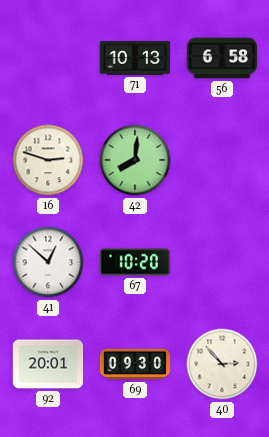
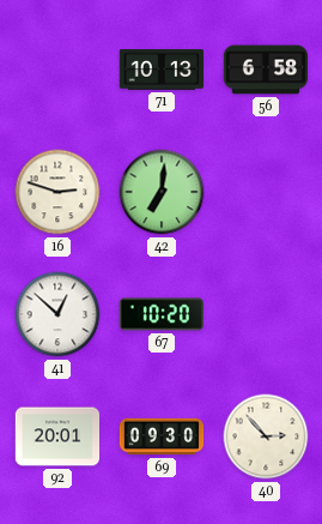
42: 8:01 -> 7:01
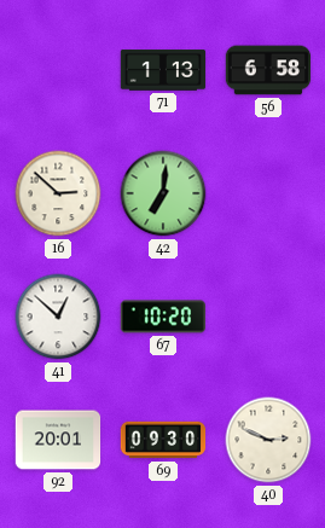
71: 10:13 -> 1:13
16: 2:48 -> 2:52
40: 2:53 -> 2:49
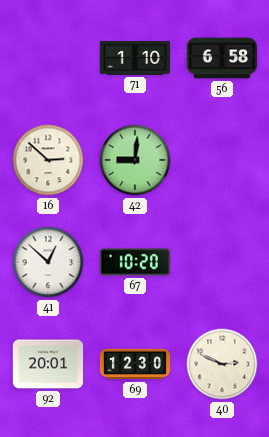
71: 1:13 -> 1:10
42: 7:01 -> 9:01
69: 09:30 -> 12:30
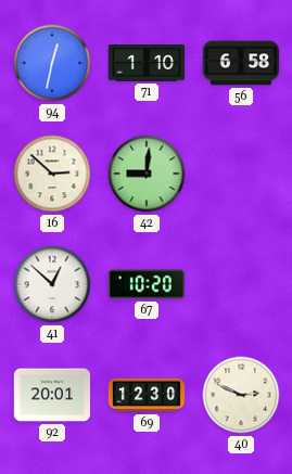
94: none -> 12:32
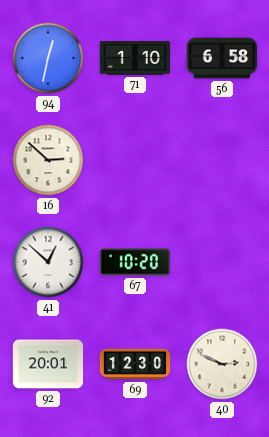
42: 9:01 -> none
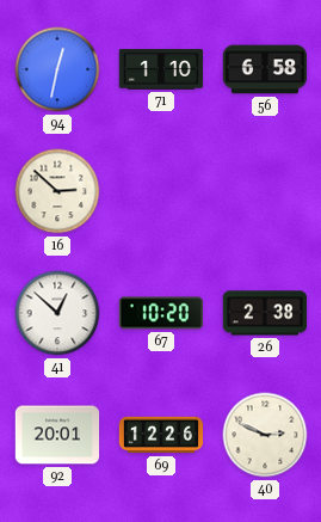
26: none -> 2:38
69: 12:30 -> 12:26
